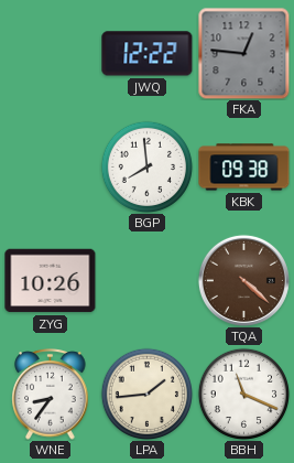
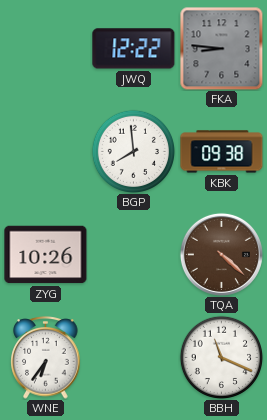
FKA: 12:46 -> 8:46
WNE: 8:36 -> 6:36
LPA: 1:44 -> none
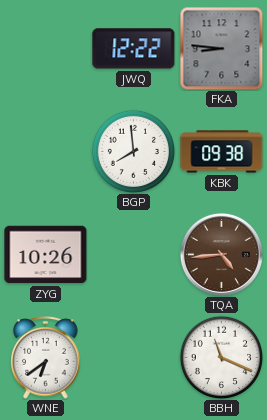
TQA: 4:22 -> 4:44
WNE: 6:36 -> 6:39
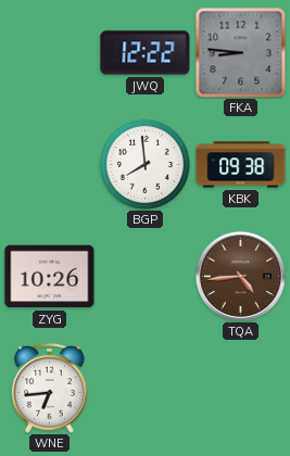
WNE: 6:39 -> 6:44
BBH: 11:19 -> none
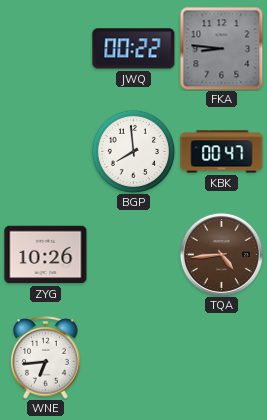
JWQ: 12:22 -> 00:22
KBK: 09:38 -> 00:47
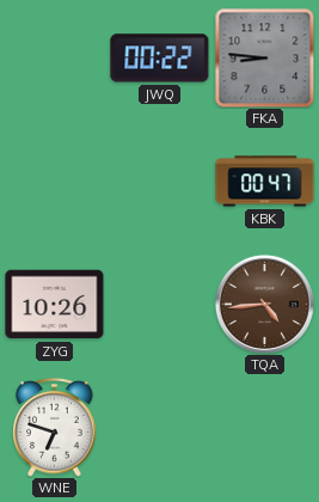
BGP: 7:59 -> none
WNE: 6:44 -> 6:48
